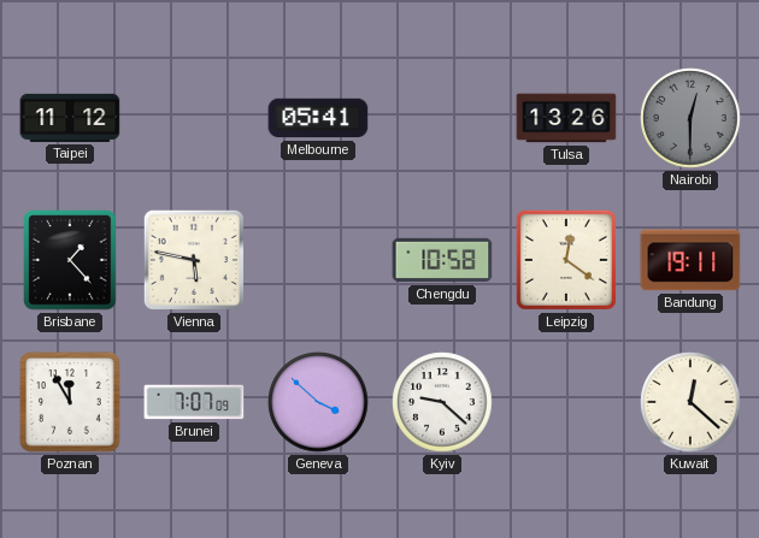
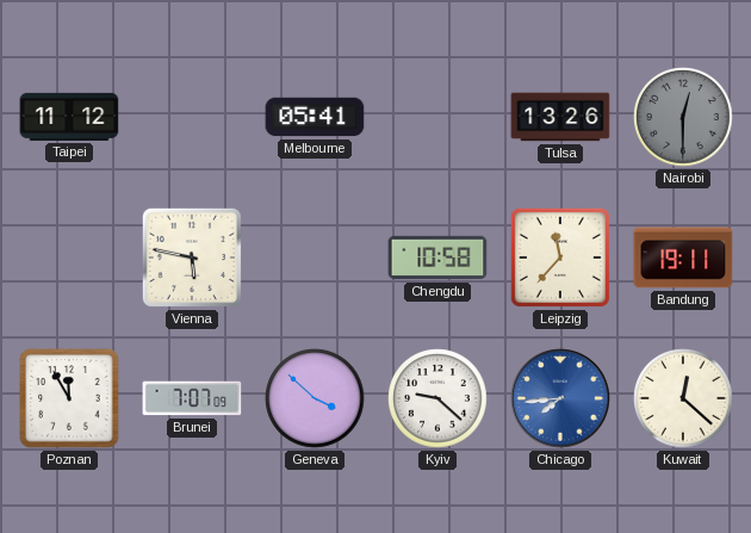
Brisbane: 1:23 -> none
Leipzig: 12:21 -> 11:37
Chicago: none -> 7:44
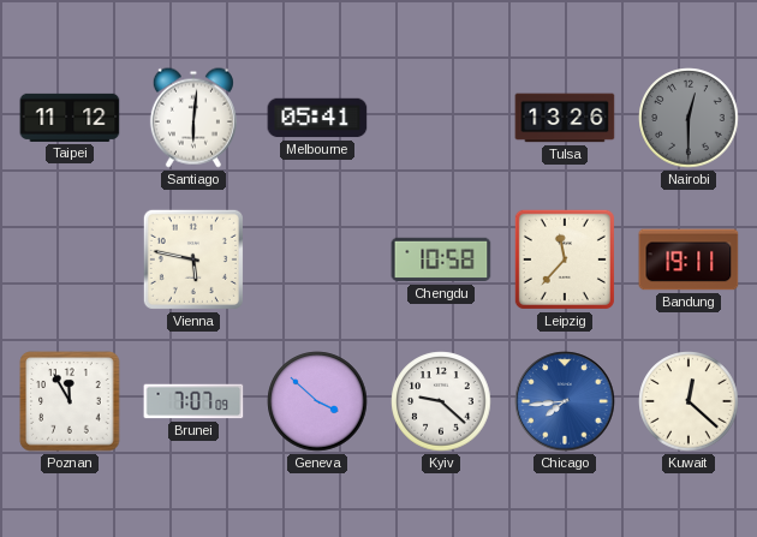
Santiago: none -> 6:01
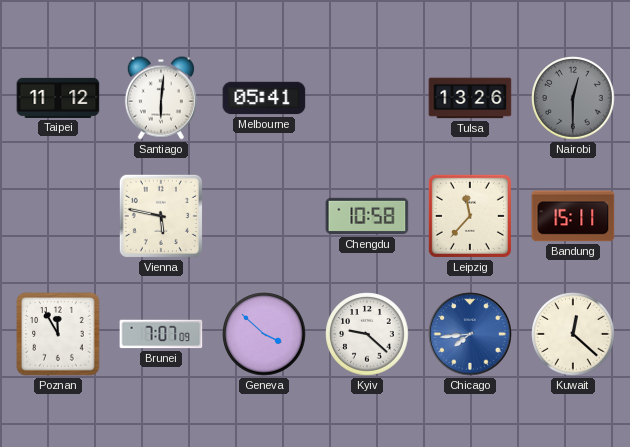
Bandung: 19:11 -> 15:11
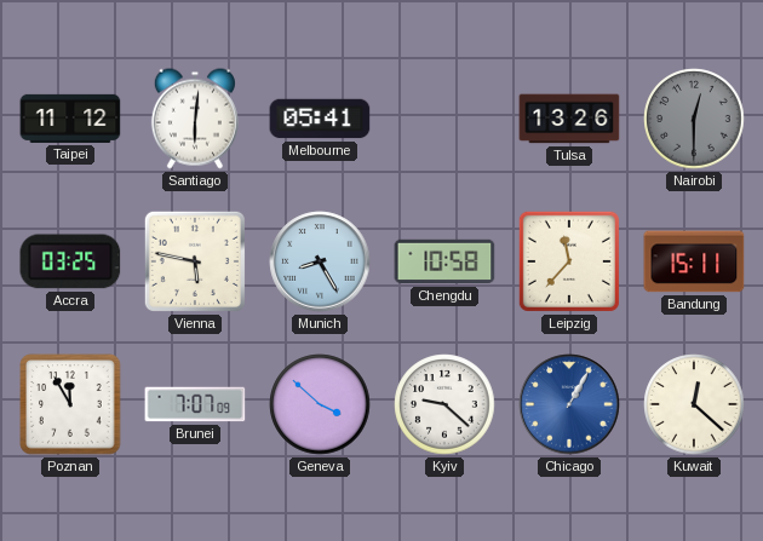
Accra: none -> 03:25
Munich: none -> 8:25
Chicago: 7:44 -> 1:05
